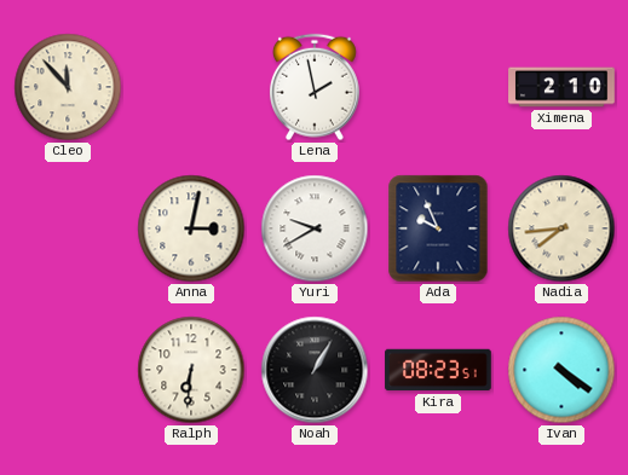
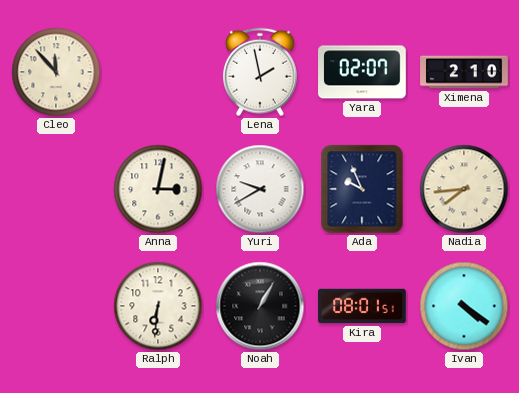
Yara: none -> 02:07
Kira: 08:23 -> 08:01
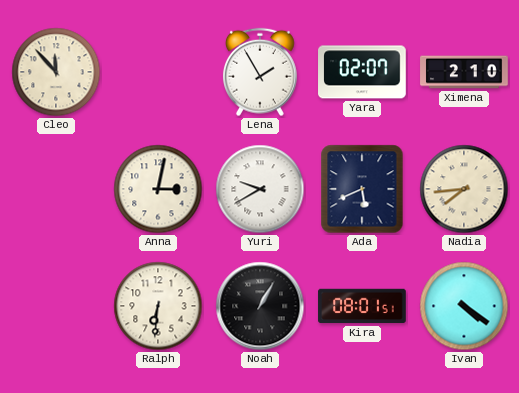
Lena: 1:58 -> 1:55
Ada: 9:56 -> 5:41
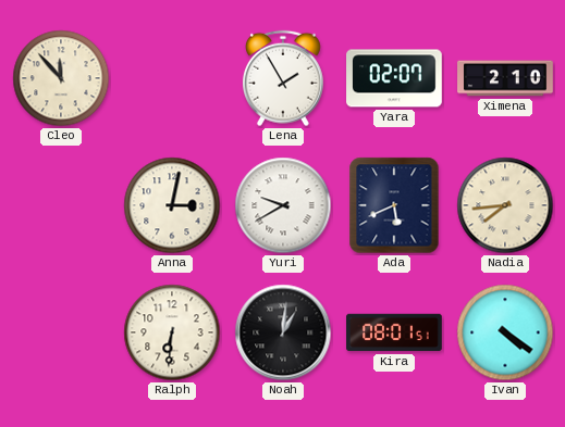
Noah: 1:05 -> 1:01
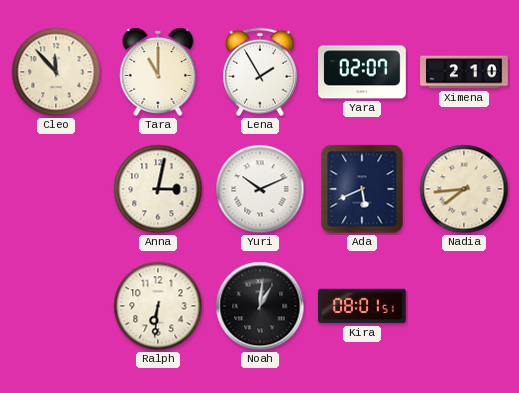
Tara: none -> 11:00
Yuri: 9:40 -> 10:11
Ivan: 4:21 -> none
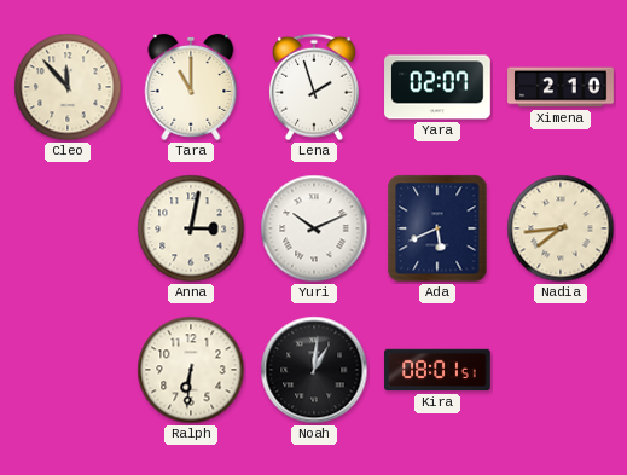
Lena: 1:55 -> 1:57
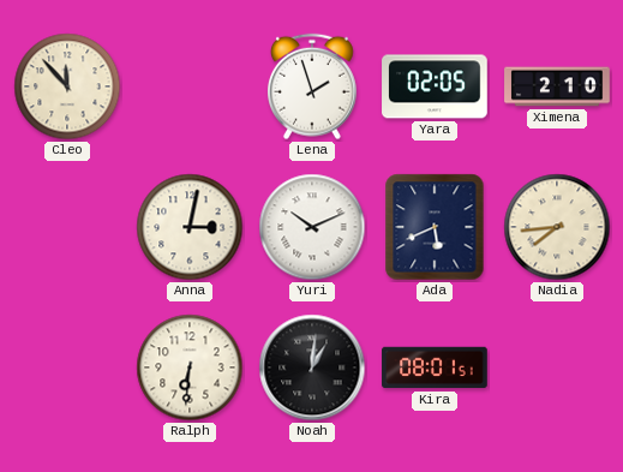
Tara: 11:00 -> none
Yara: 02:07 -> 02:05
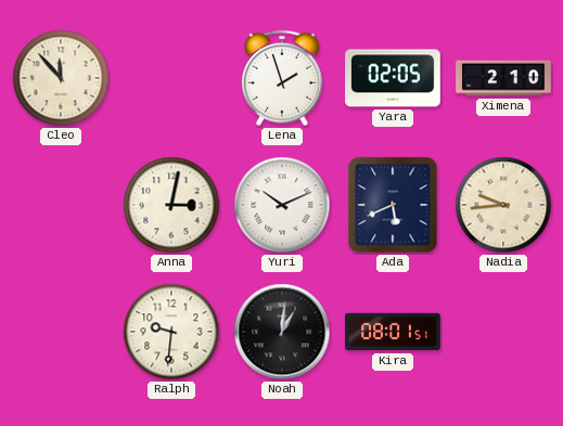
Nadia: 7:44 -> 9:44
Ralph: 6:31 -> 9:31
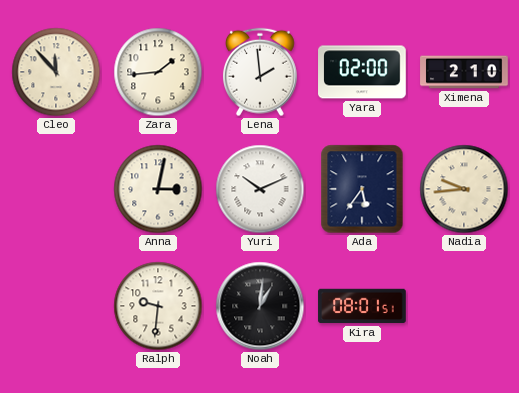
Zara: none -> 1:44
Lena: 1:57 -> 1:59
Yara: 02:05 -> 02:00
Ada: 5:41 -> 5:36
